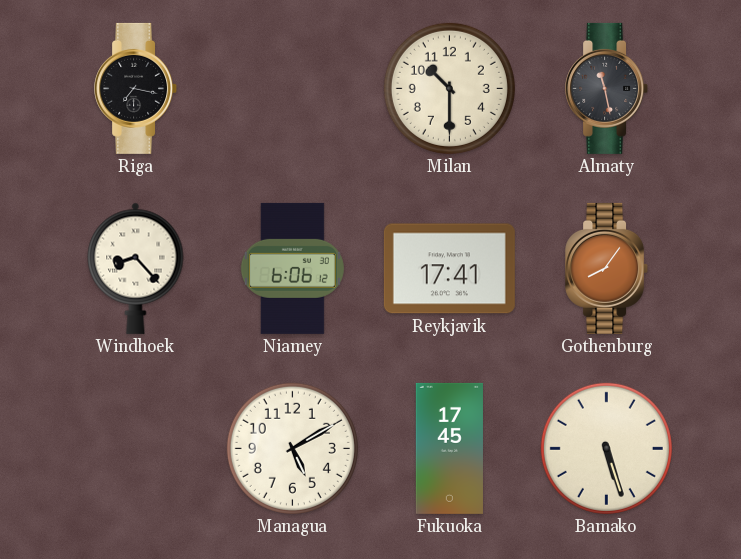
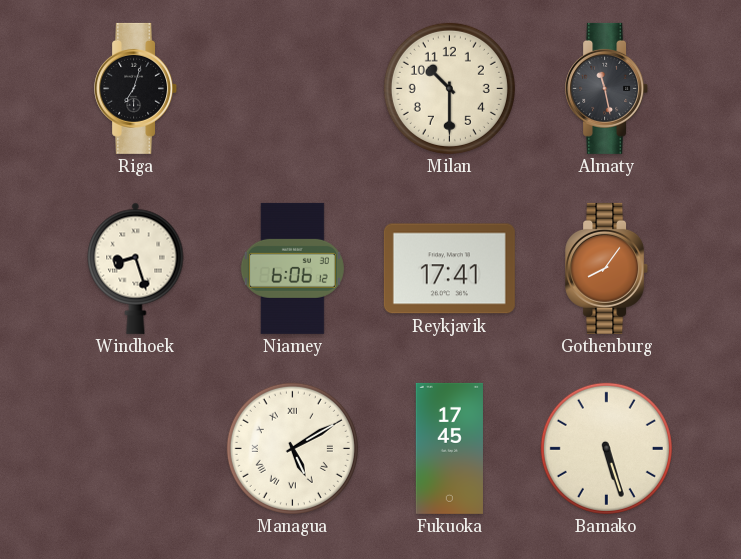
Riga: 7:17 -> 7:03
Windhoek: 8:23 -> 8:27
Managua numerals: Arabic -> Roman
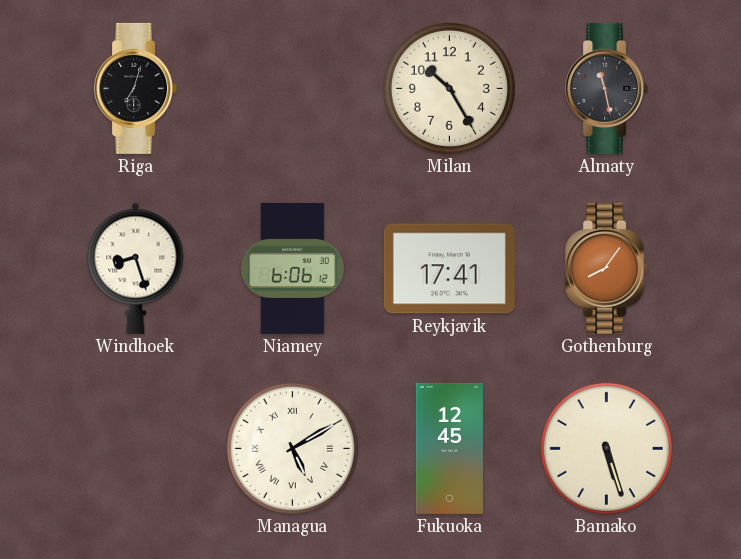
Milan: 10:30 -> 10:25
Fukuoka: 17:45 -> 12:45
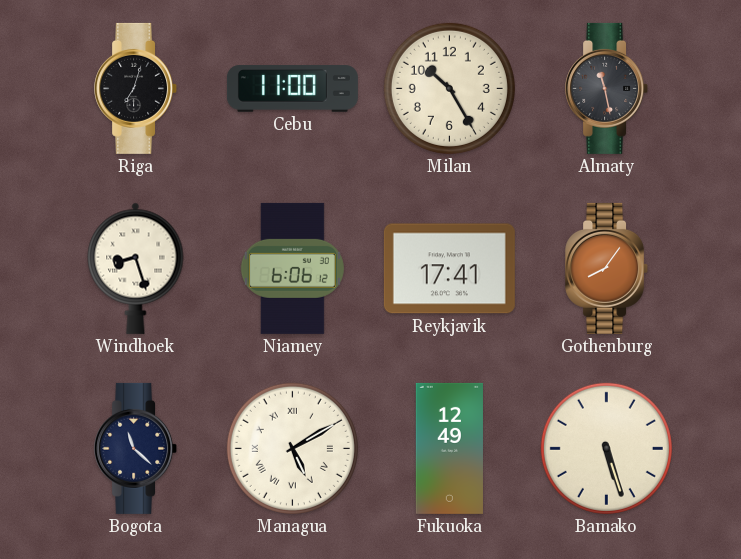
Cebu: none -> 11:00
Bogota: none -> 11:22
Fukuoka: 12:45 -> 12:49
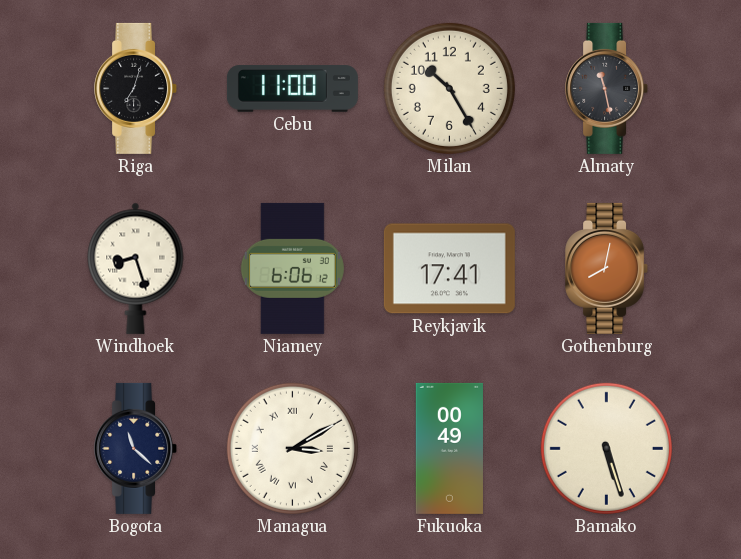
Gothenburg: 8:06 -> 8:02
Managua: 5:10 -> 3:10
Fukuoka: 12:49 -> 00:49
